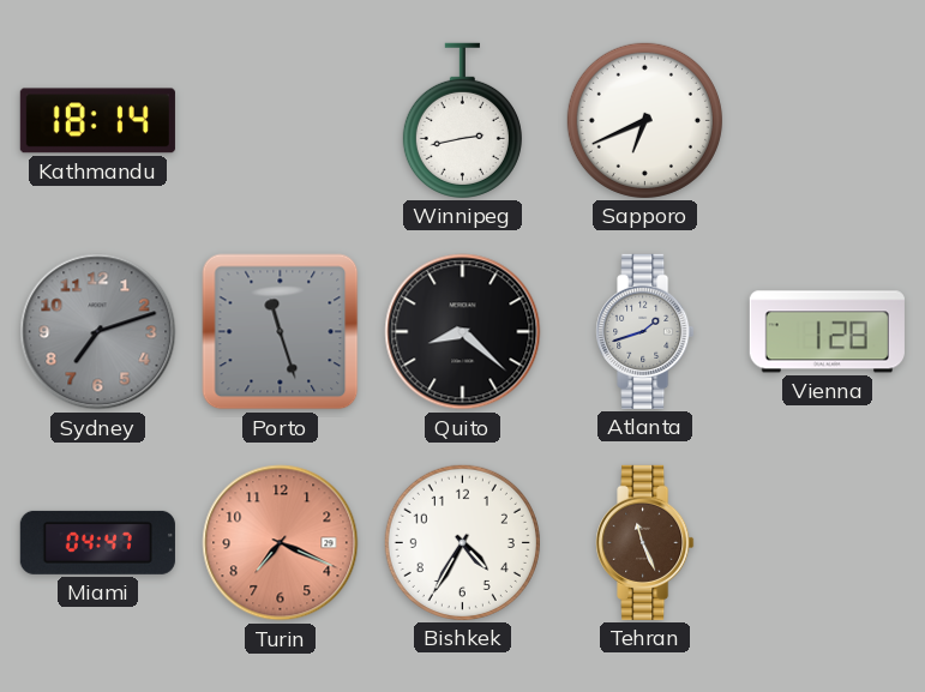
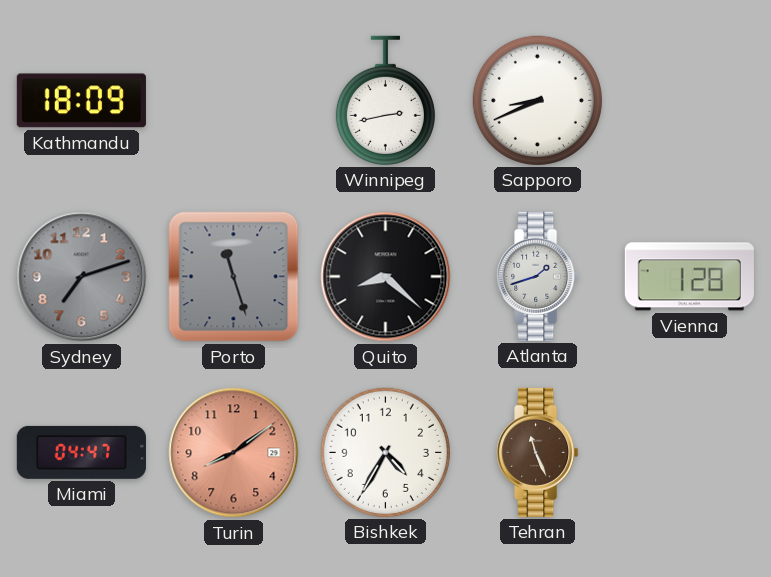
Kathmandu: 18:14 -> 18:09
Sapporo: 6:41 -> 8:41
Turin: 7:19 -> 8:09
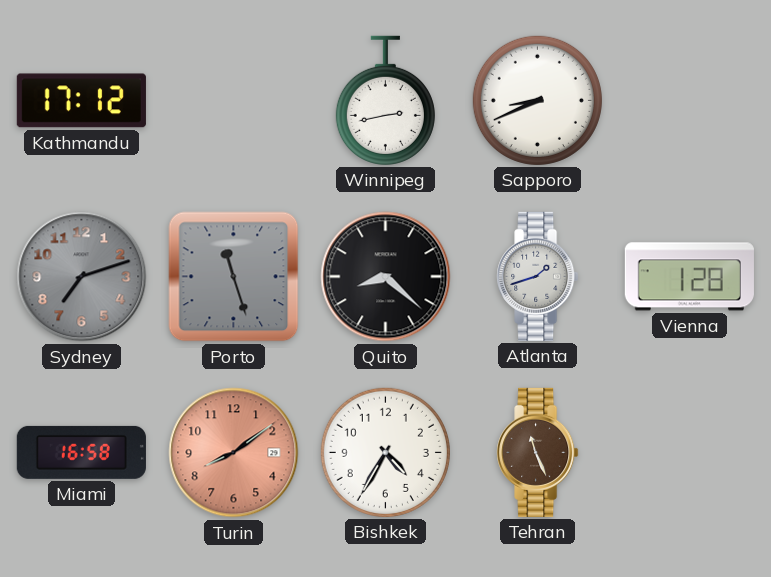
Kathmandu: 18:09 -> 17:12
Miami: 04:47 -> 16:58
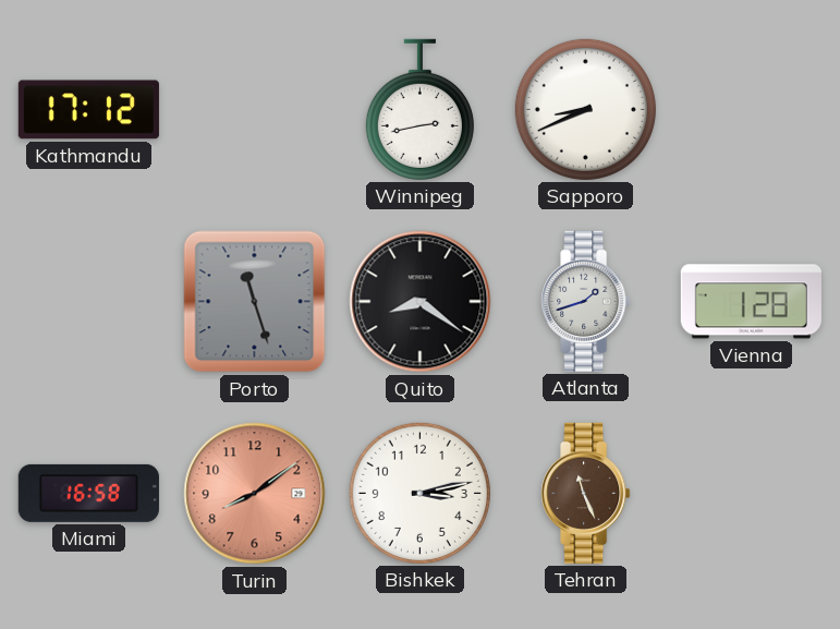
Sydney: 7:12 -> none
Quito: 8:22 -> 8:21
Bishkek: 4:35 -> 3:13
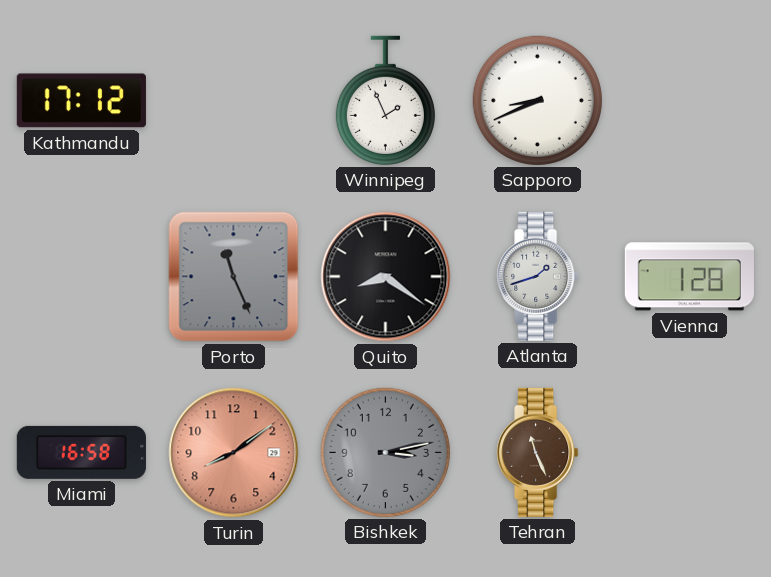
Winnipeg: 2:43 -> 1:56
Porto: 11:27 -> 11:26
Bishkek dial: white -> grey
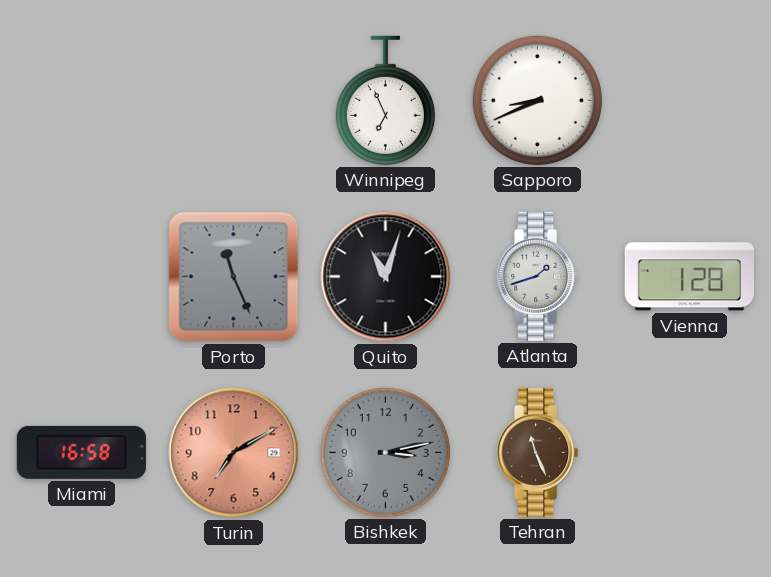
Kathmandu: 17:12 -> none
Winnipeg: 1:56 -> 6:56
Quito: 8:21 -> 11:03
Turin: 8:09 -> 7:10
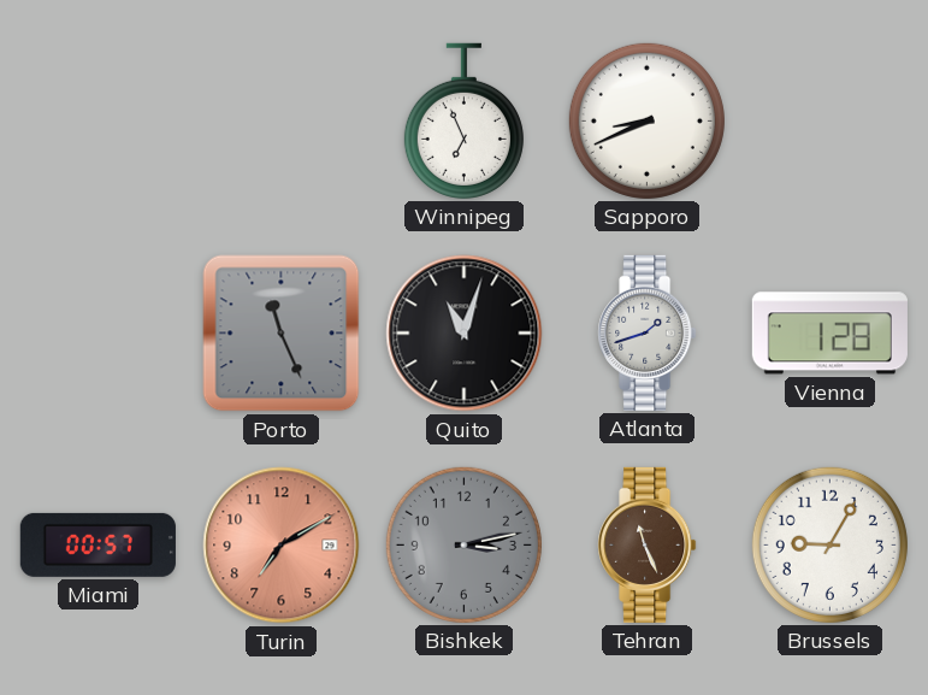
Miami: 16:58 -> 00:57
Brussels: none -> 9:05
